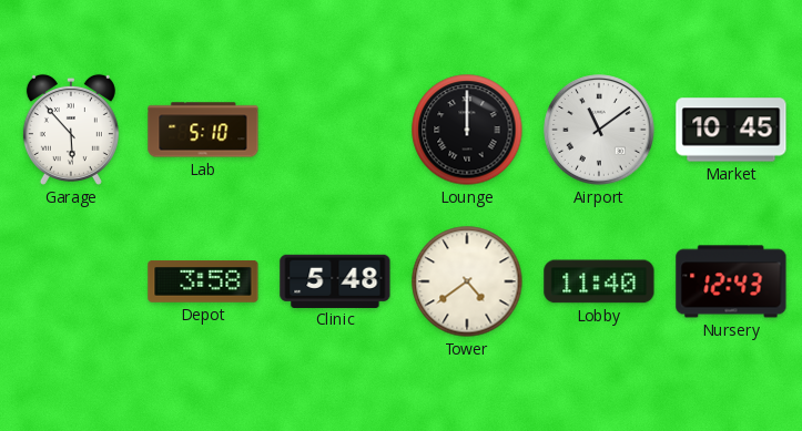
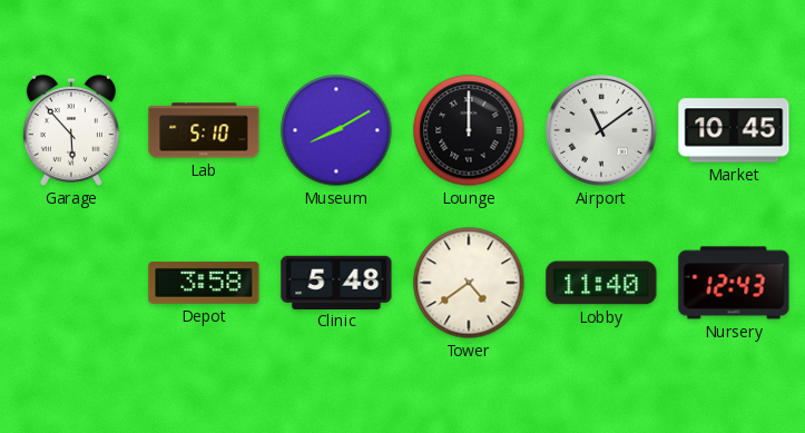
Museum: none -> 8:10
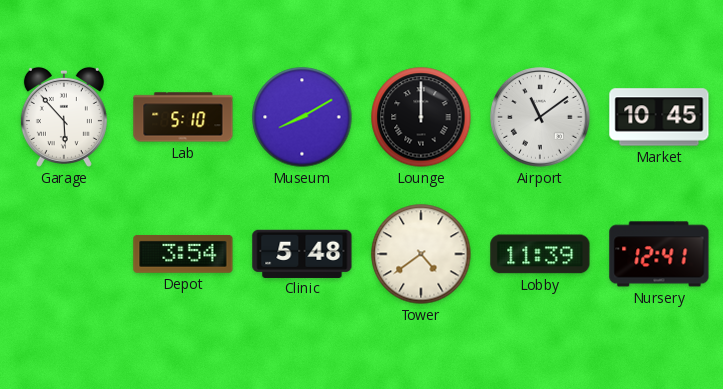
Depot: 3:58 -> 3:54
Lobby: 11:40 -> 11:39
Nursery: 12:43 -> 12:41
